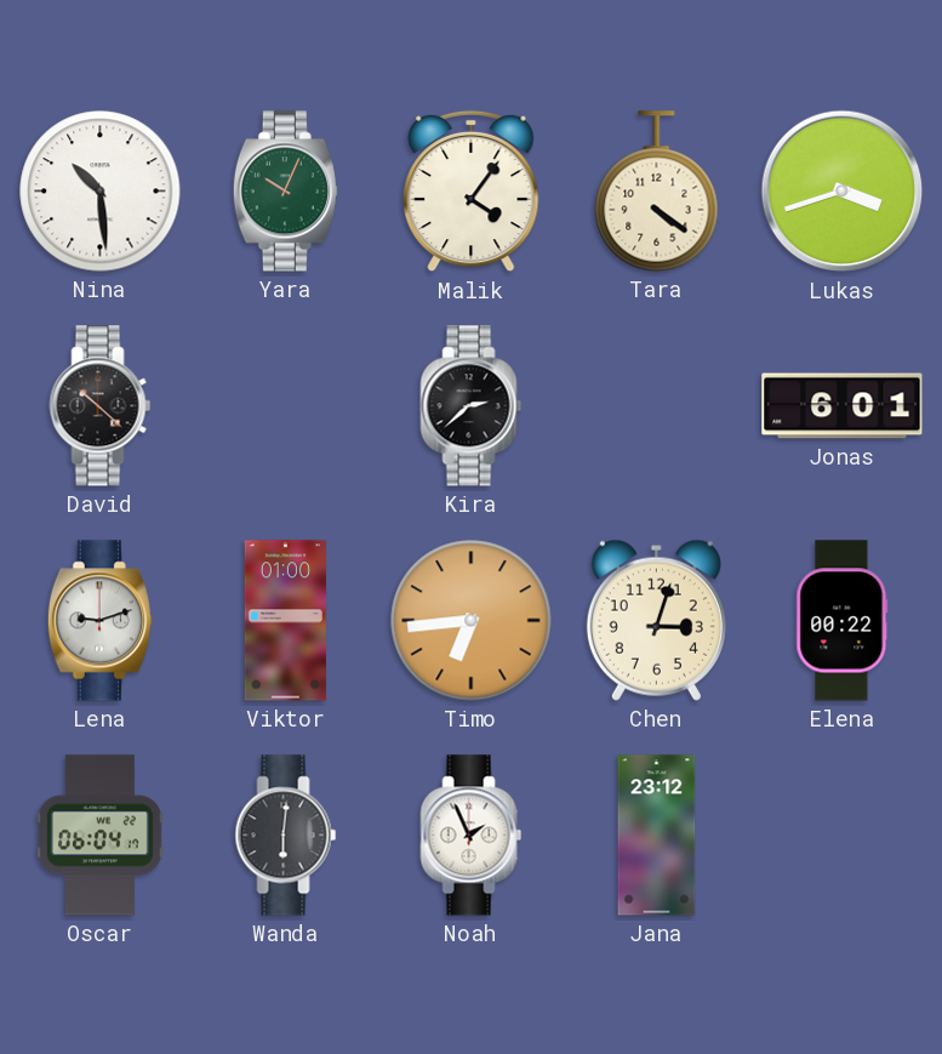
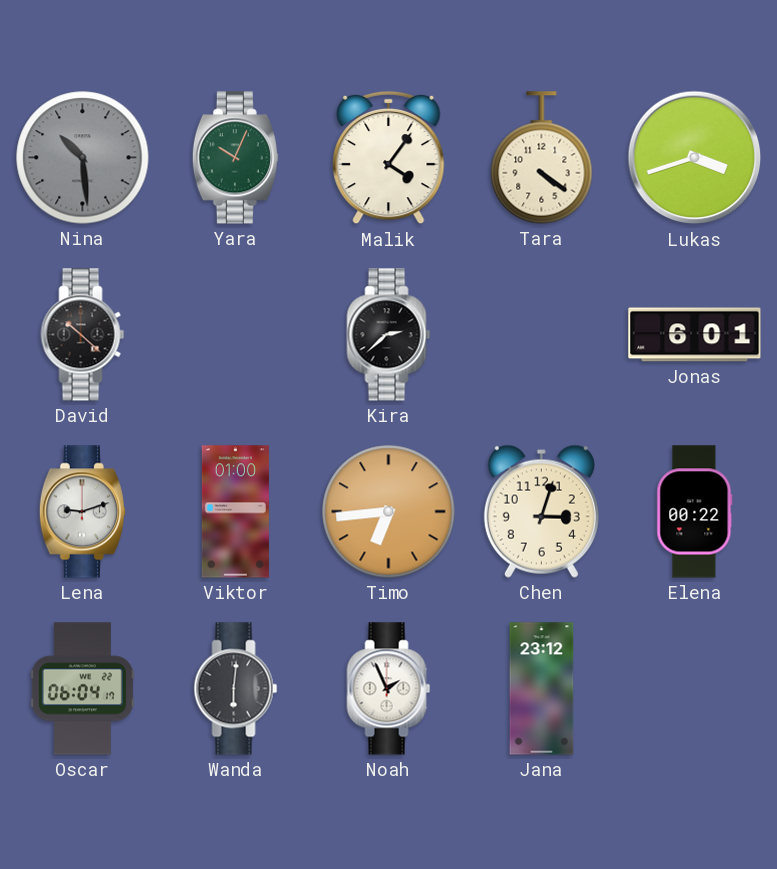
Nina dial: white -> grey
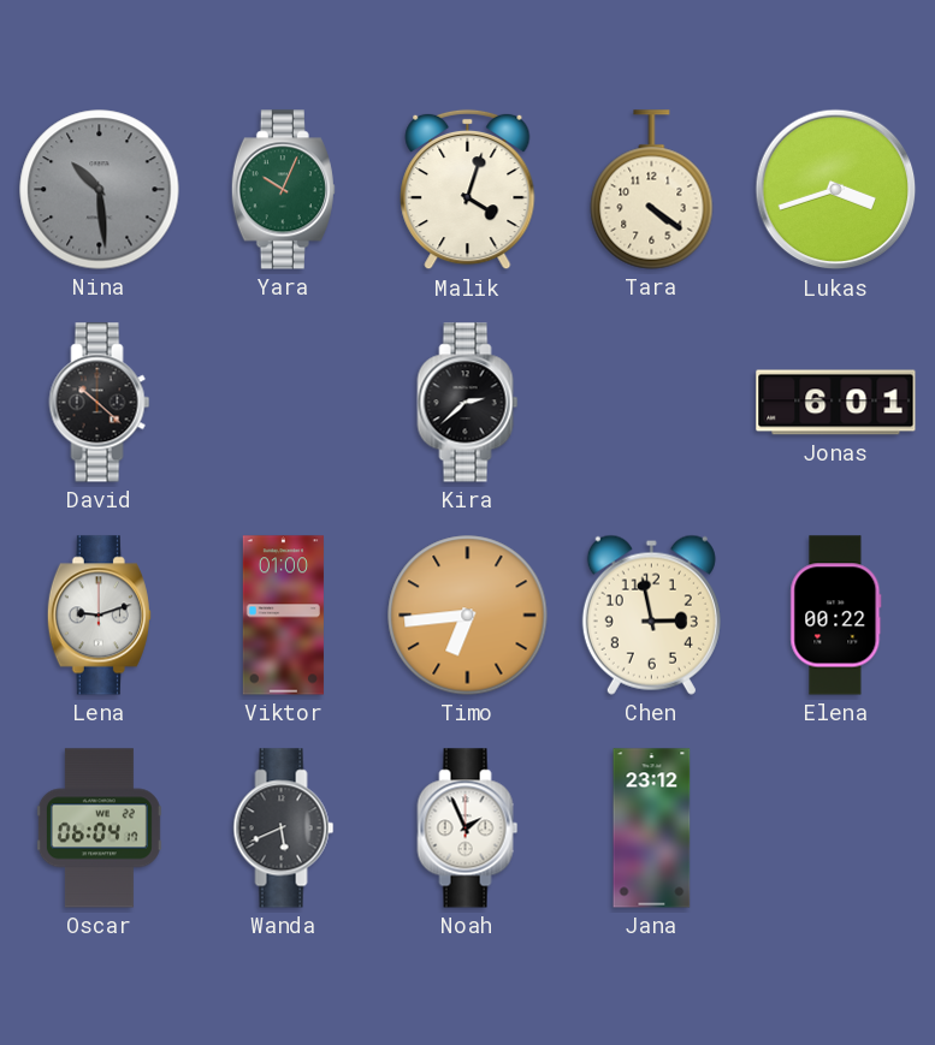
Malik: 4:06 -> 4:03
Chen: 3:03 -> 2:58
Wanda: 6:01 -> 5:41
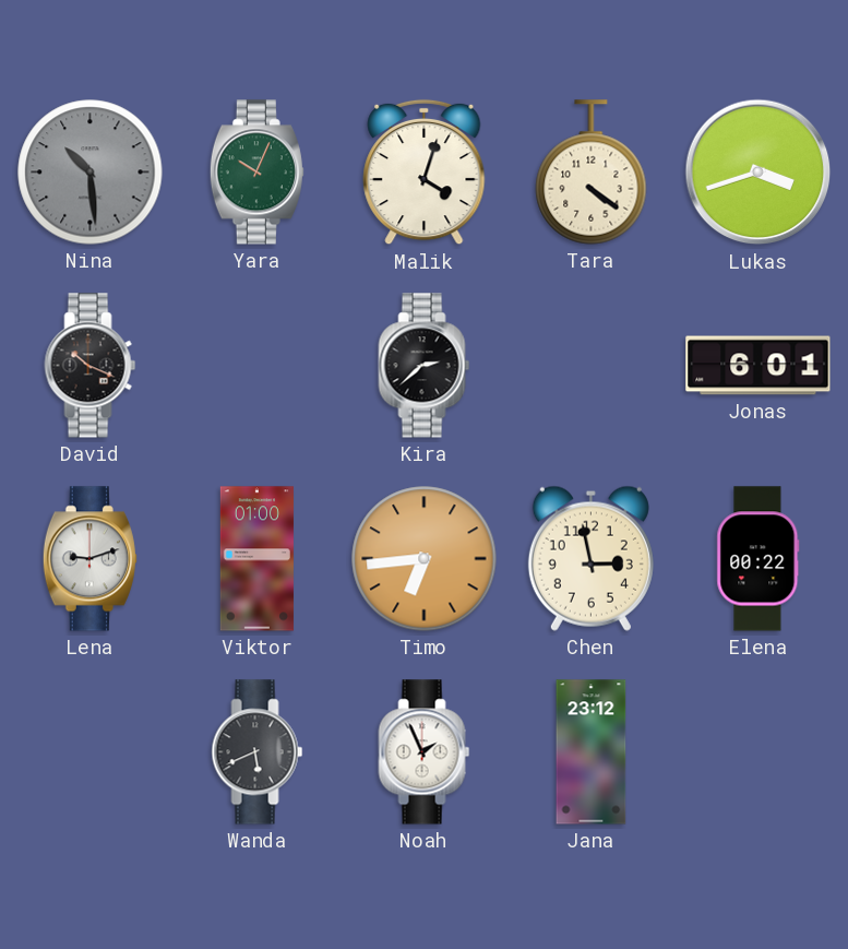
David: 10:22 -> 10:19
Oscar: 06:04 -> none
